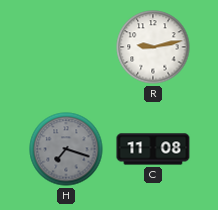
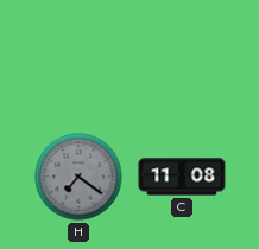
R: 9:13 -> none
H: 7:18 -> 7:21
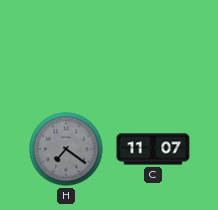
C: 11:08 -> 11:07
